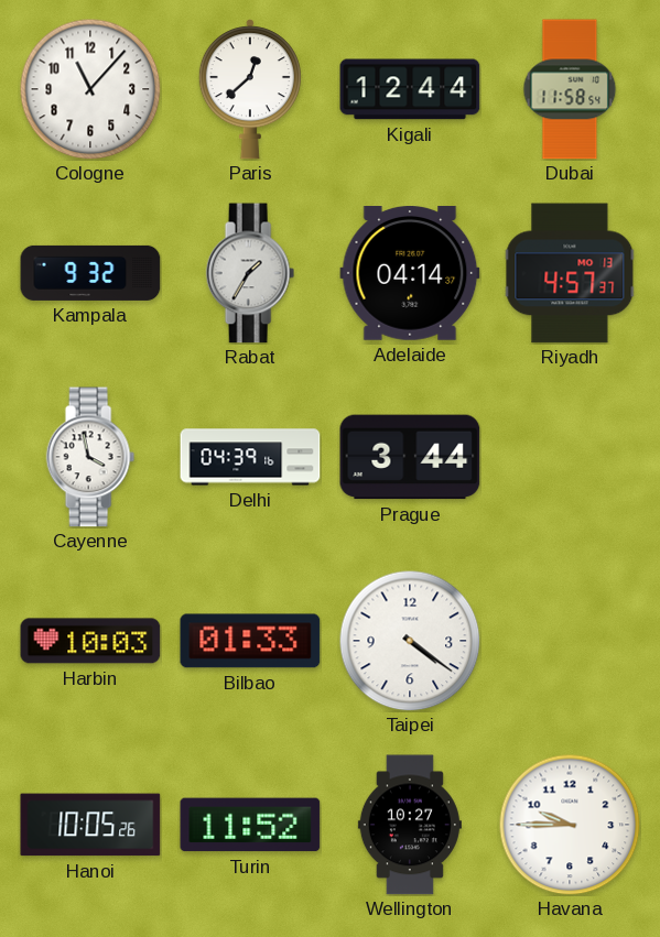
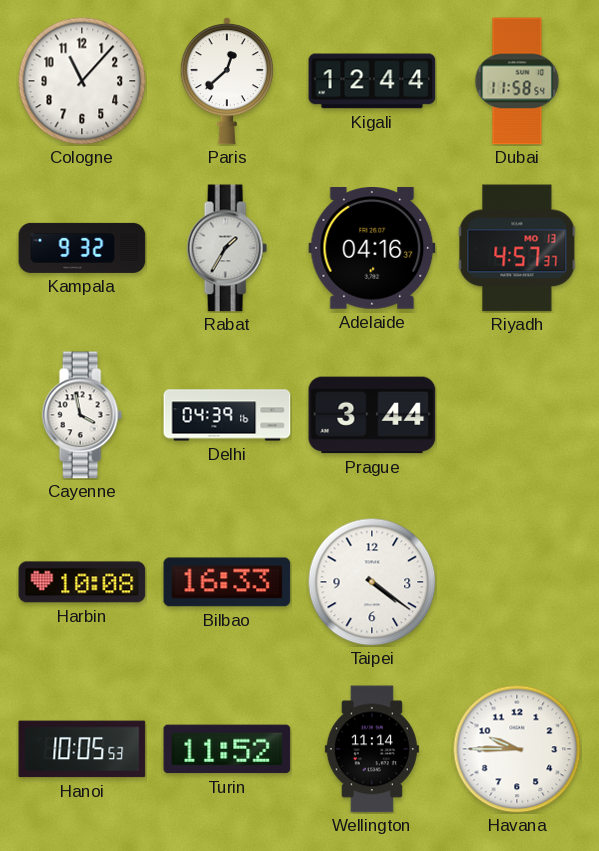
Adelaide: 04:14 -> 04:16
Harbin: 10:03 -> 10:08
Bilbao: 01:33 -> 16:33
Hanoi: 10:05:26 -> 10:05:53
Wellington: 10:27 -> 11:14
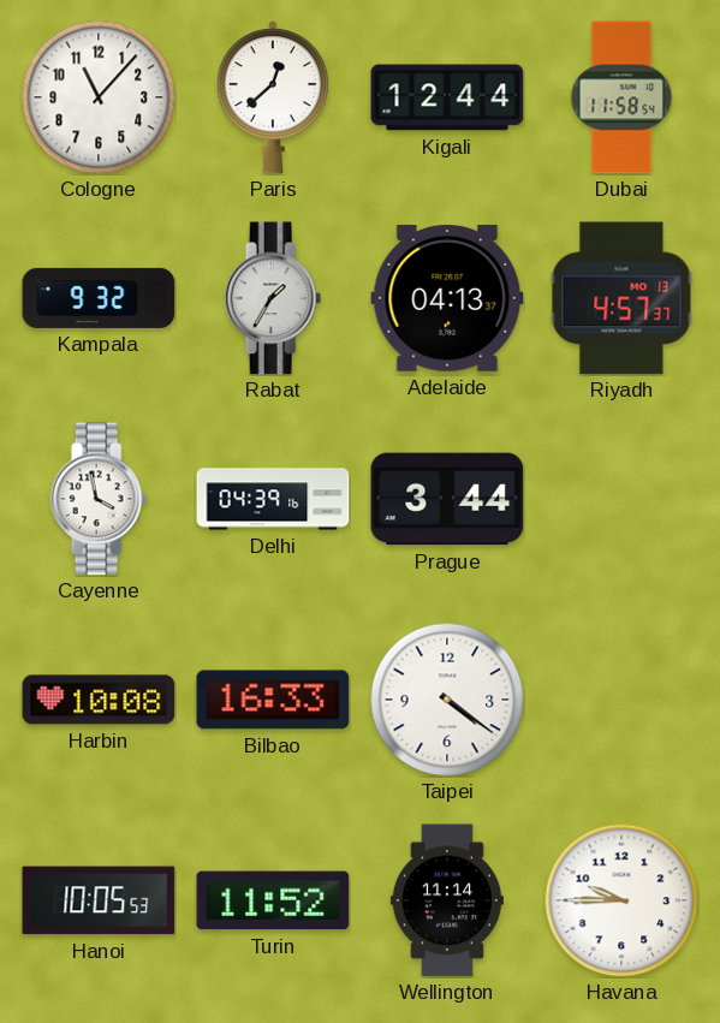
Adelaide: 04:16 -> 04:13
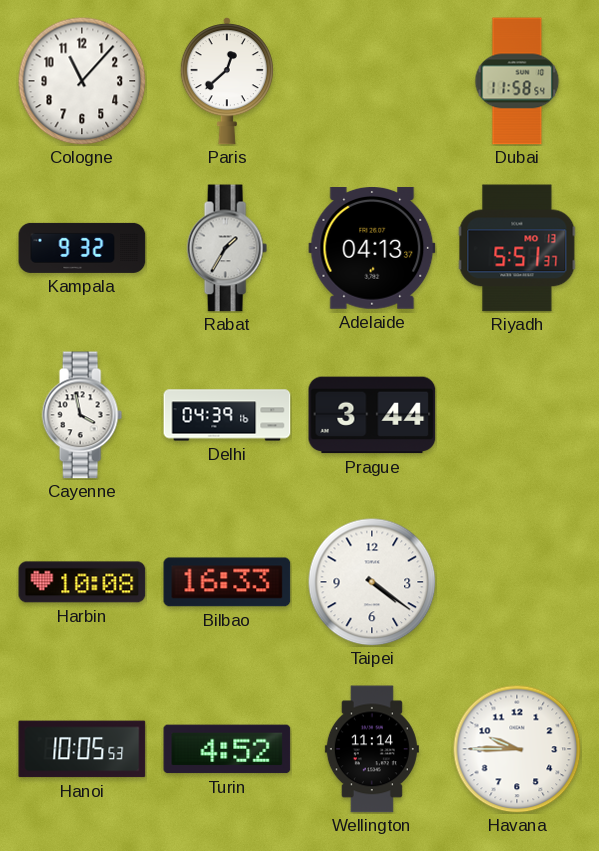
Kigali: 12:44 -> none
Riyadh: 4:57 -> 5:51
Turin: 11:52 -> 4:52
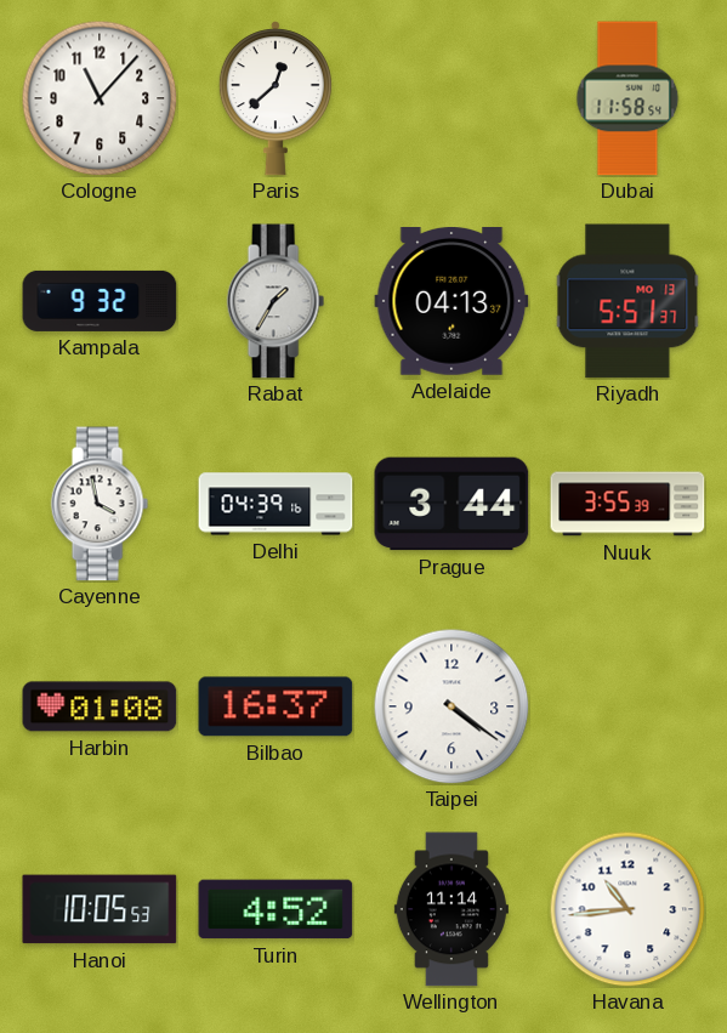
Nuuk: none -> 3:55
Harbin: 10:08 -> 01:08
Bilbao: 16:33 -> 16:37
Havana: 9:45 -> 10:44
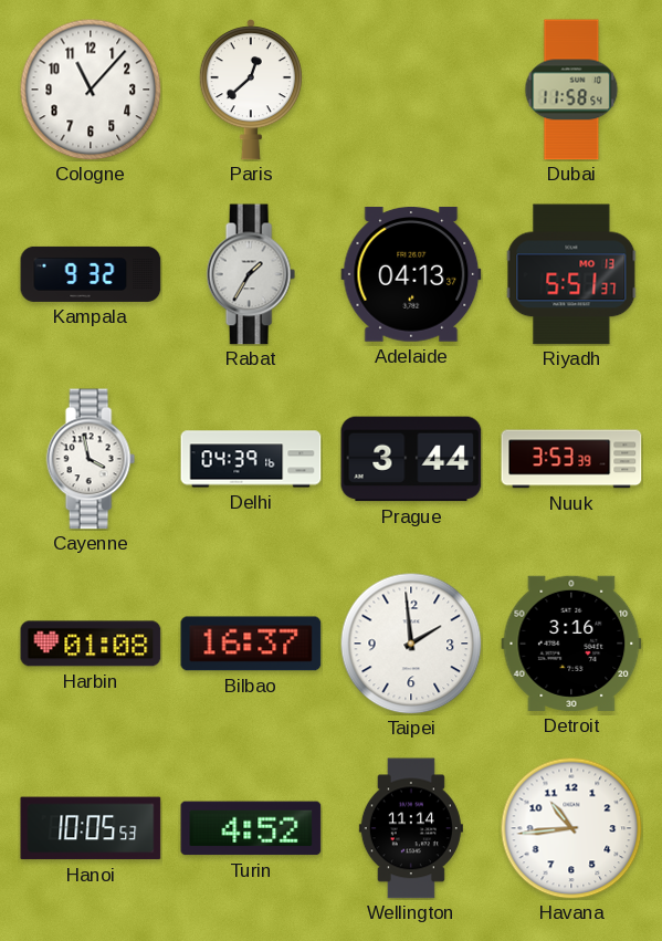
Nuuk: 3:55 -> 3:53
Taipei: 4:21 -> 1:59
Detroit: none -> 3:16
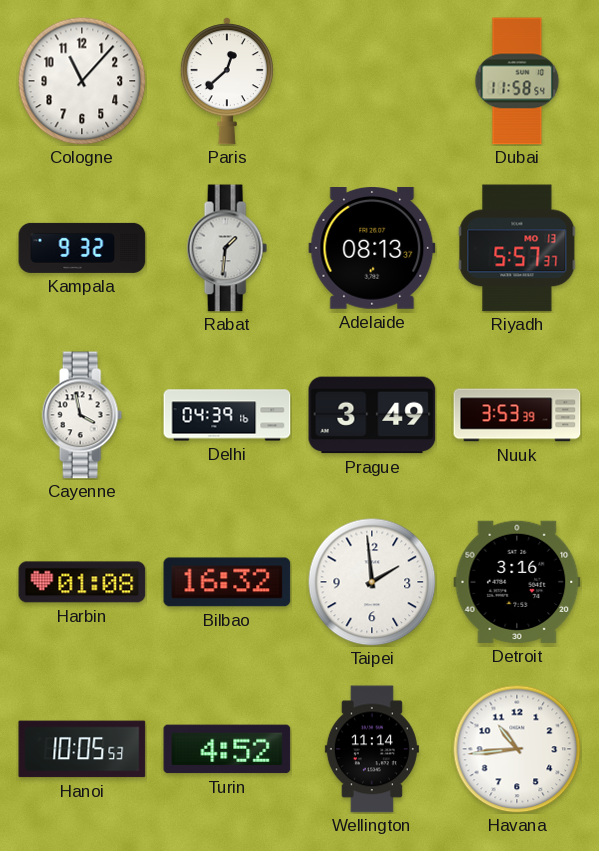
Rabat: 1:35 -> 1:31
Adelaide: 04:13 -> 08:13
Riyadh: 5:51 -> 5:57
Prague: 3:44 -> 3:49
Bilbao: 16:37 -> 16:32
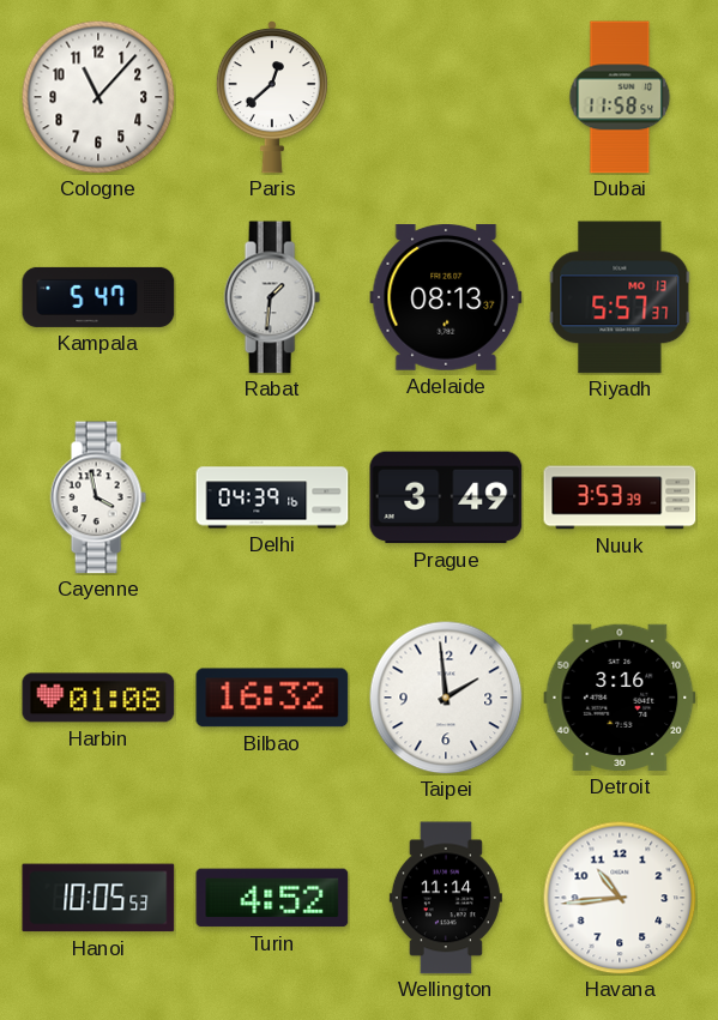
Kampala: 9:32 -> 5:47
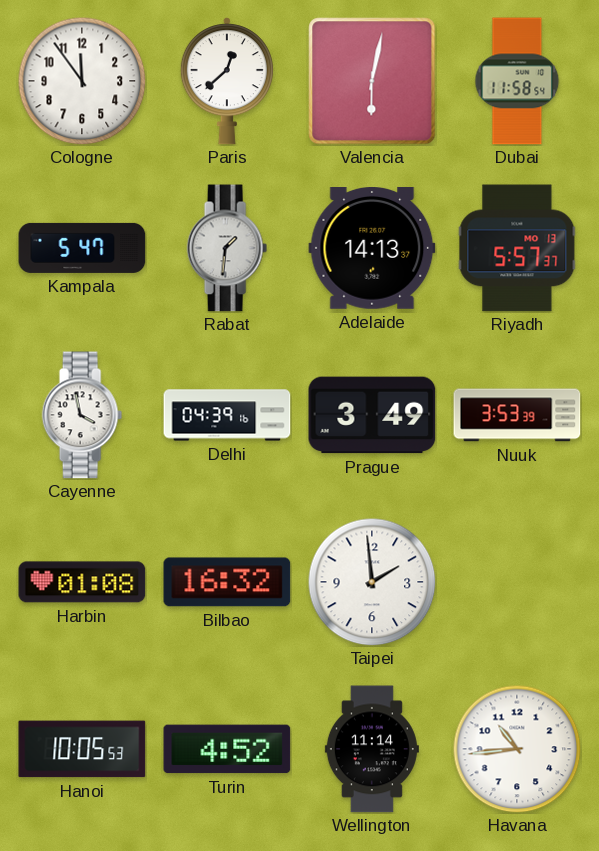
Cologne: 11:07 -> 11:54
Valencia: none -> 6:02
Adelaide: 08:13 -> 14:13
Detroit: 3:16 -> none
